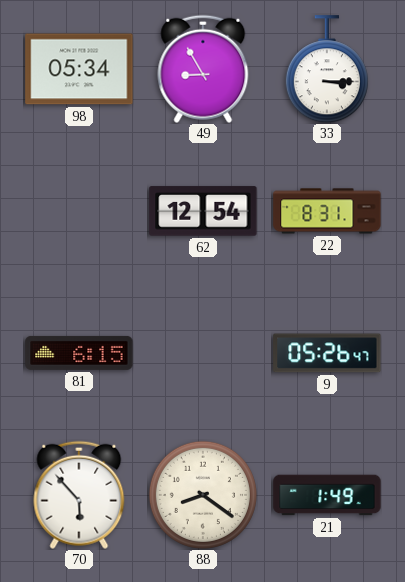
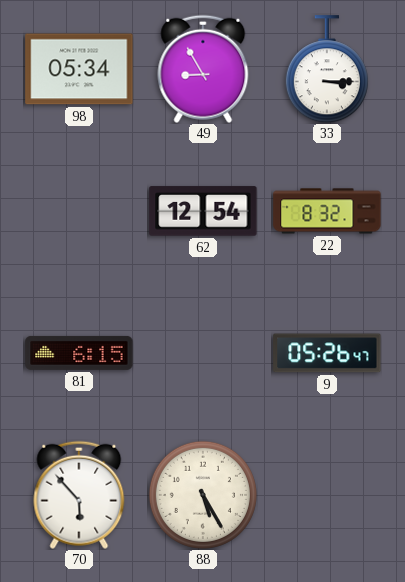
22: 8:31 -> 8:32
88: 8:21 -> 5:25
21: 1:49 -> none
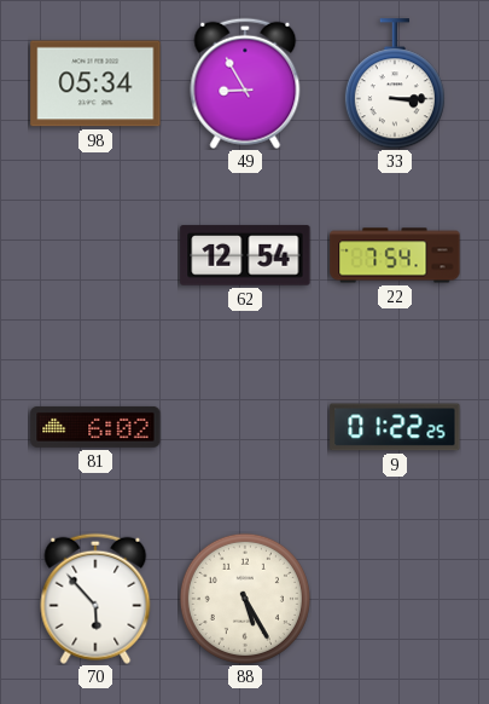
22: 8:32 -> 7:54
81: 6:15 -> 6:02
9: 05:26 -> 01:22
